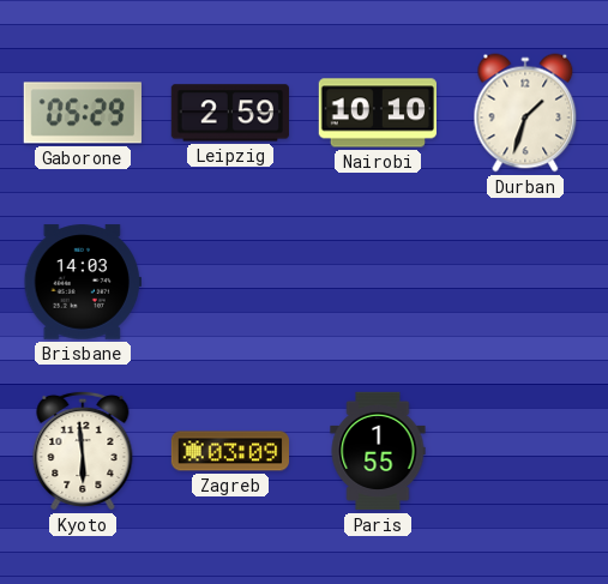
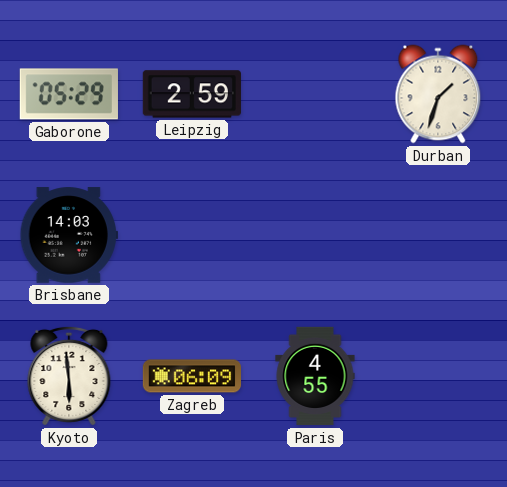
Nairobi: 10:10 -> none
Zagreb: 03:09 -> 06:09
Paris: 1:55 -> 4:55
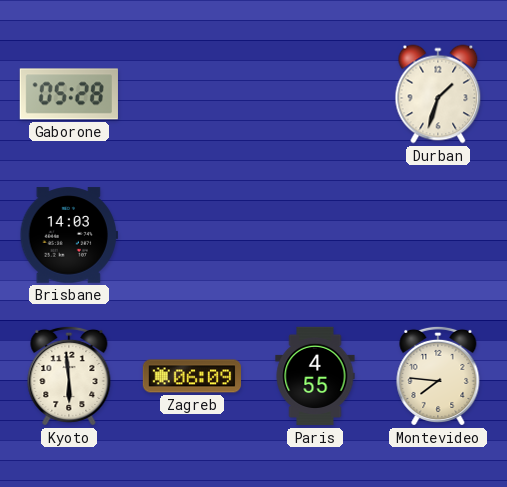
Gaborone: 05:29 -> 05:28
Leipzig: 2:59 -> none
Montevideo: none -> 7:46
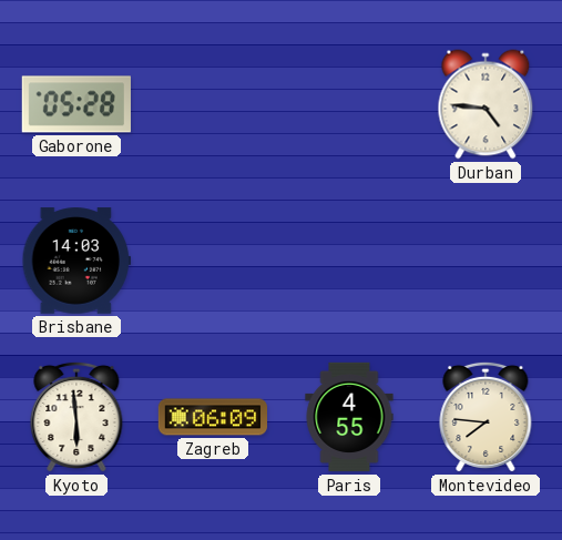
Durban: 1:33 -> 4:46
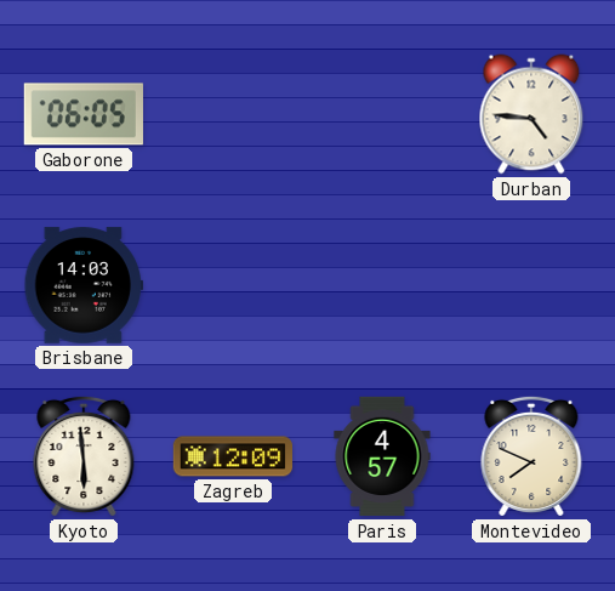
Gaborone: 05:28 -> 06:05
Zagreb: 06:09 -> 12:09
Paris: 4:55 -> 4:57
Montevideo: 7:46 -> 7:49
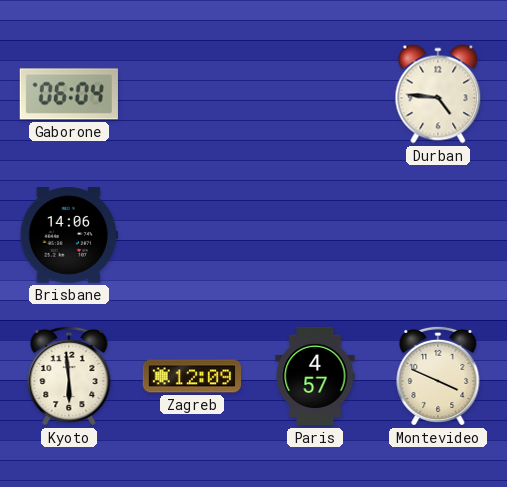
Gaborone: 06:05 -> 06:04
Brisbane: 14:03 -> 14:06
Montevideo: 7:49 -> 3:49
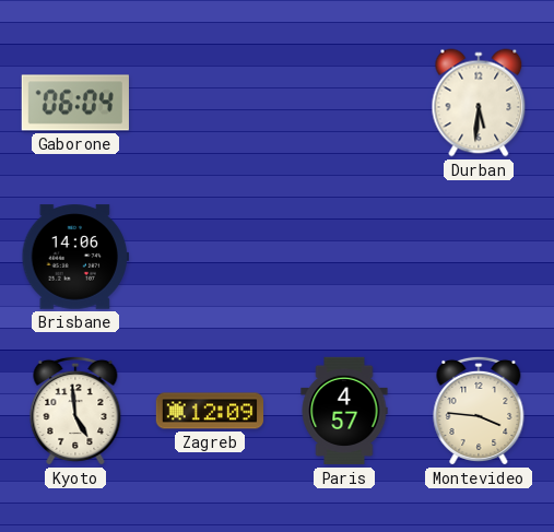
Durban: 4:46 -> 5:31
Kyoto: 5:59 -> 4:59
Montevideo: 3:49 -> 3:46
